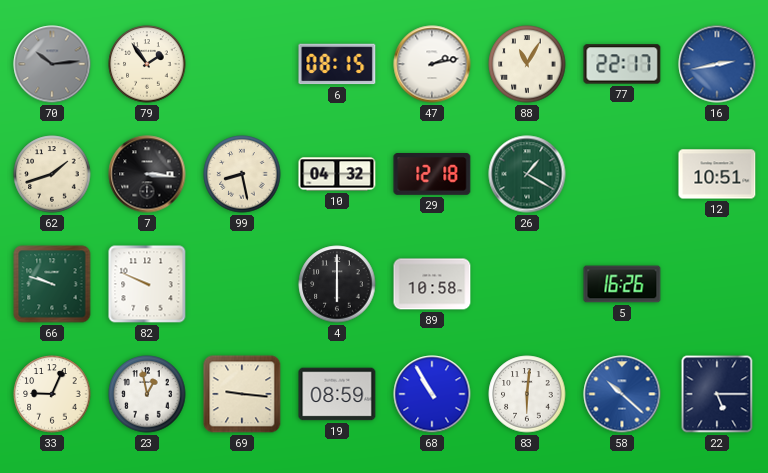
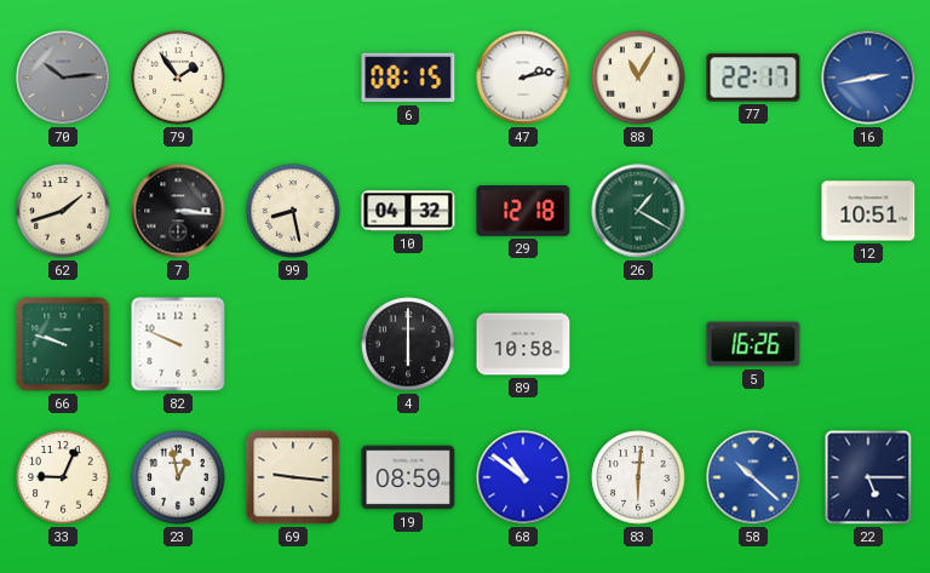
68: 10:55 -> 10:51
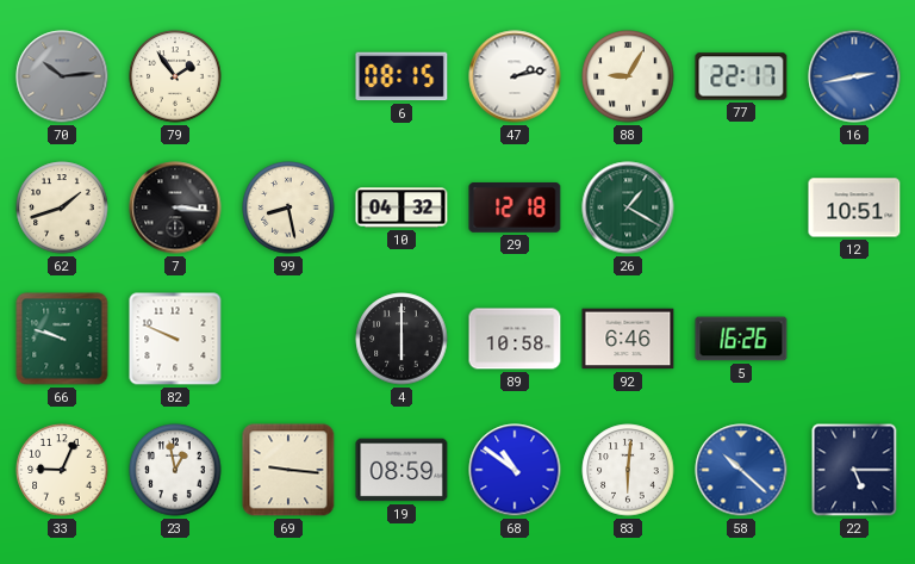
88: 11:05 -> 9:05
92: none -> 6:46
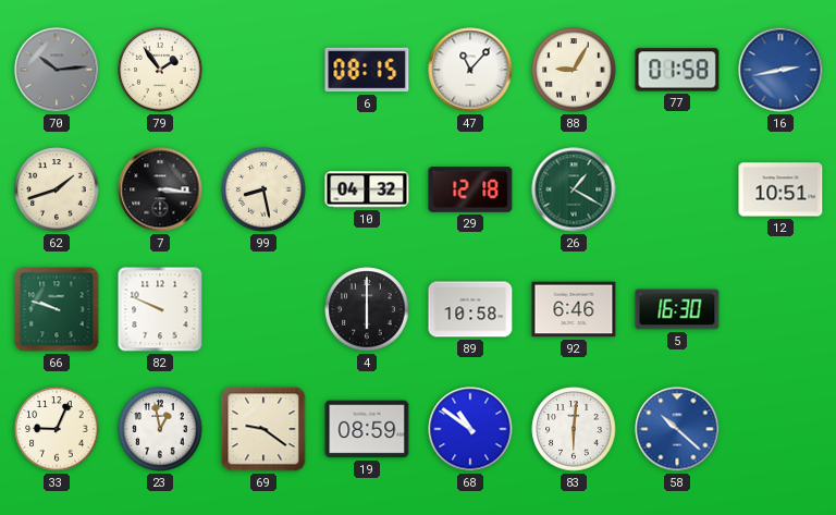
47: 2:13 -> 11:07
77: 22:17 -> 01:58
5: 16:26 -> 16:30
69: 9:16 -> 9:21
22: 5:15 -> none
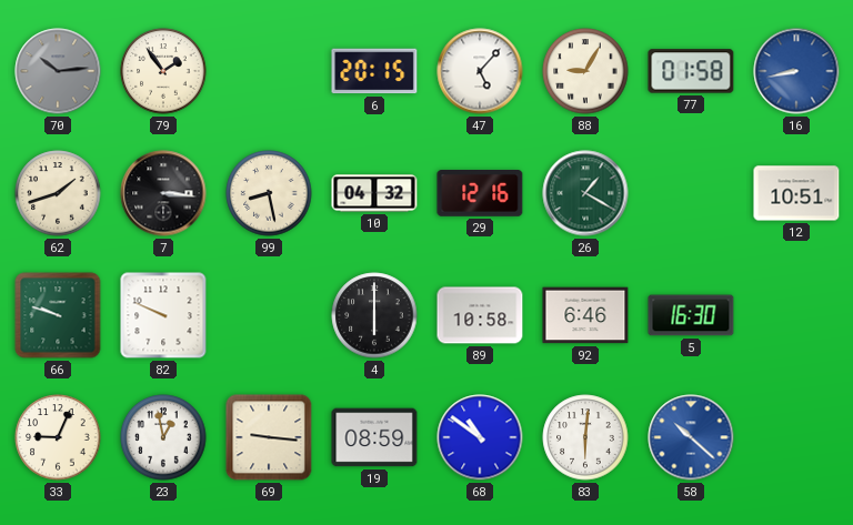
6: 08:15 -> 20:15
47: 11:07 -> 5:07
16: 2:43 -> 8:43
29: 12:18 -> 12:16
69: 9:21 -> 9:16
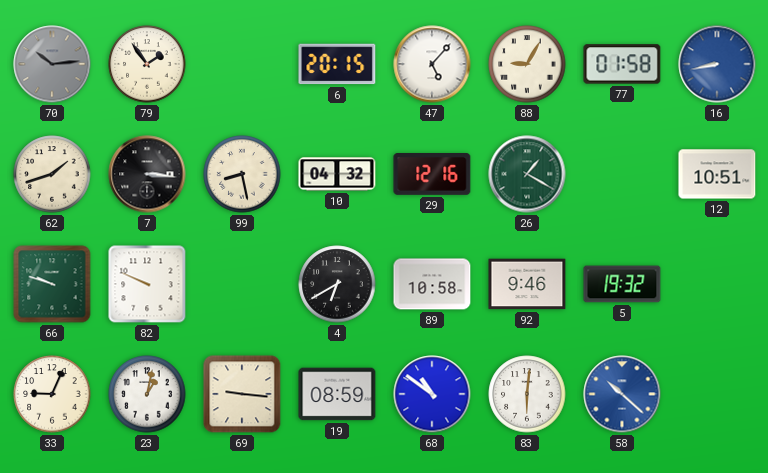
4: 6:00 -> 6:40
92: 6:46 -> 9:46
5: 16:30 -> 19:32
23: 12:58 -> 1:02
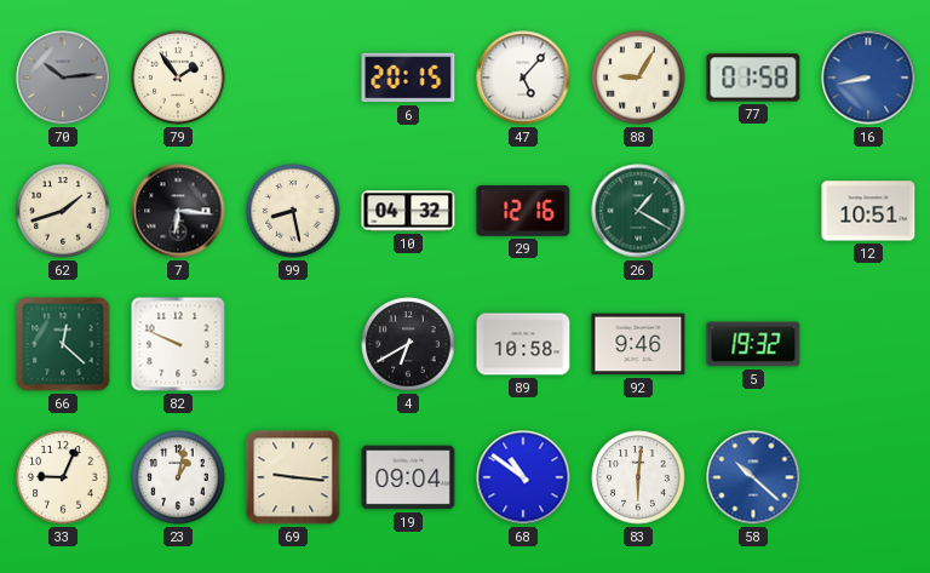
7: 3:16 -> 6:16
66: 9:48 -> 12:22
19: 08:59 -> 09:04
